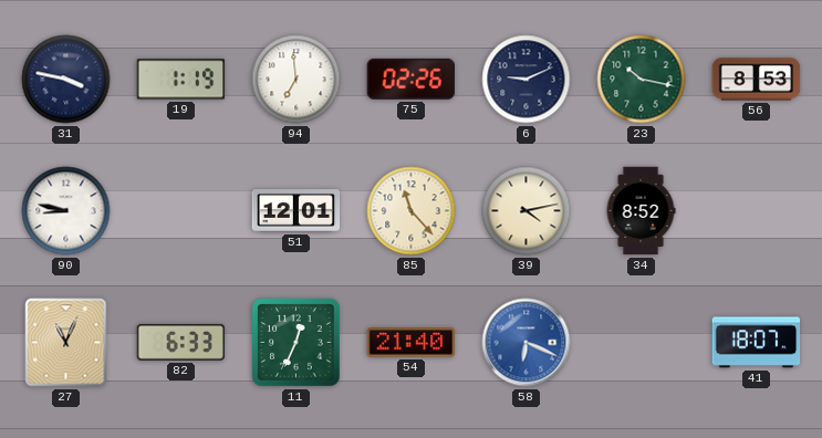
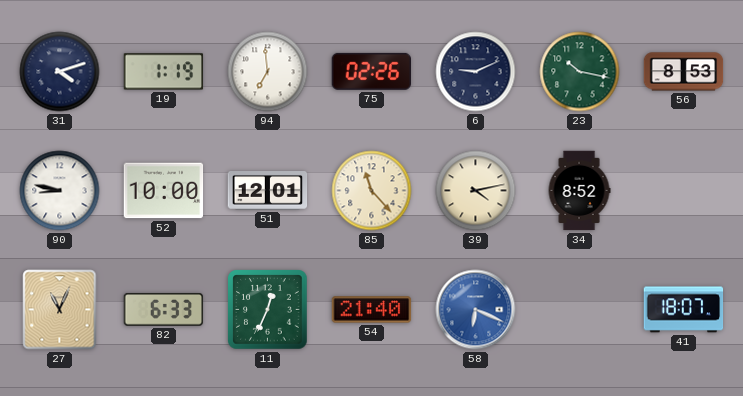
31: 3:47 -> 4:12
52: none -> 10:00
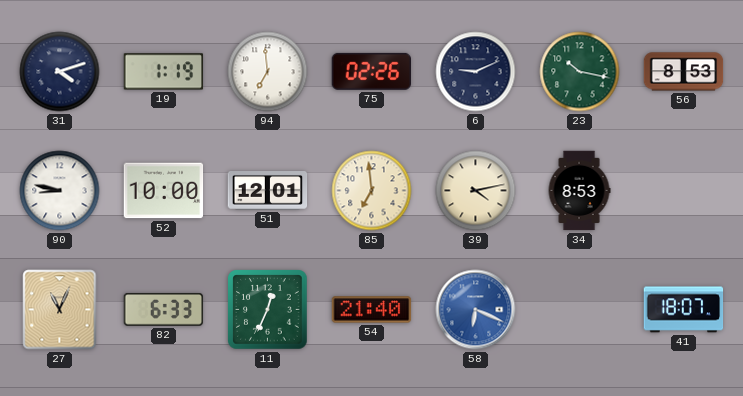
85: 11:23 -> 6:59
34: 8:52 -> 8:53
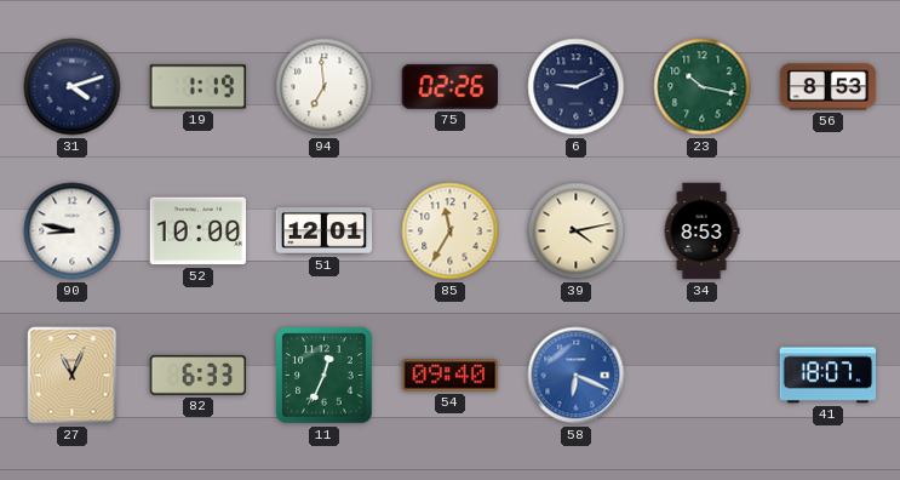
85: 6:59 -> 11:35
54: 21:40 -> 09:40
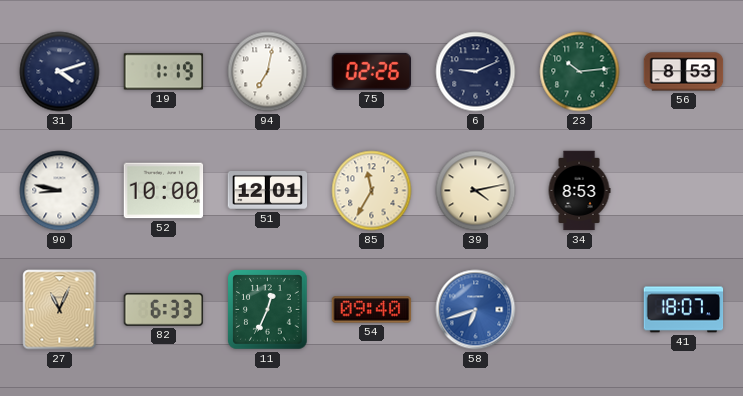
94: 6:59 -> 7:02
23: 10:17 -> 10:14
58: 6:19 -> 6:42
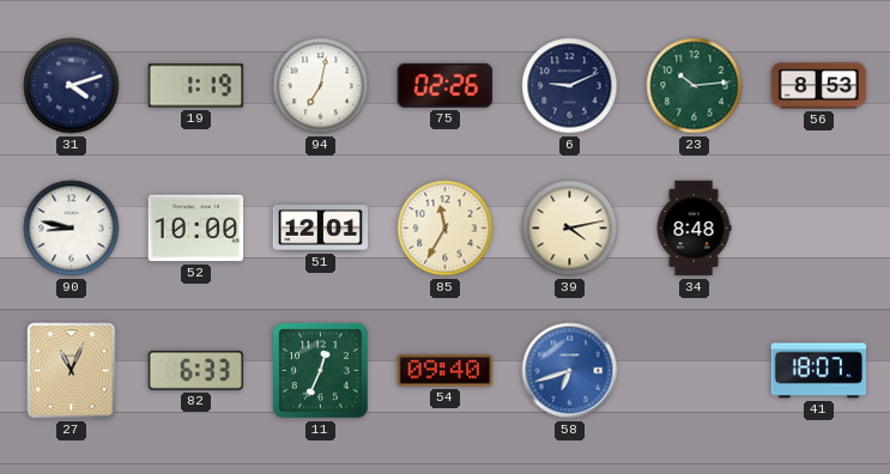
34: 8:53 -> 8:48
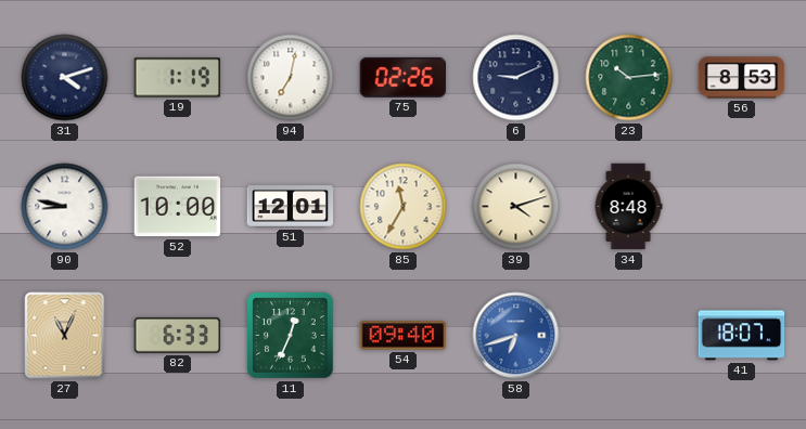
39: 4:13 -> 4:12
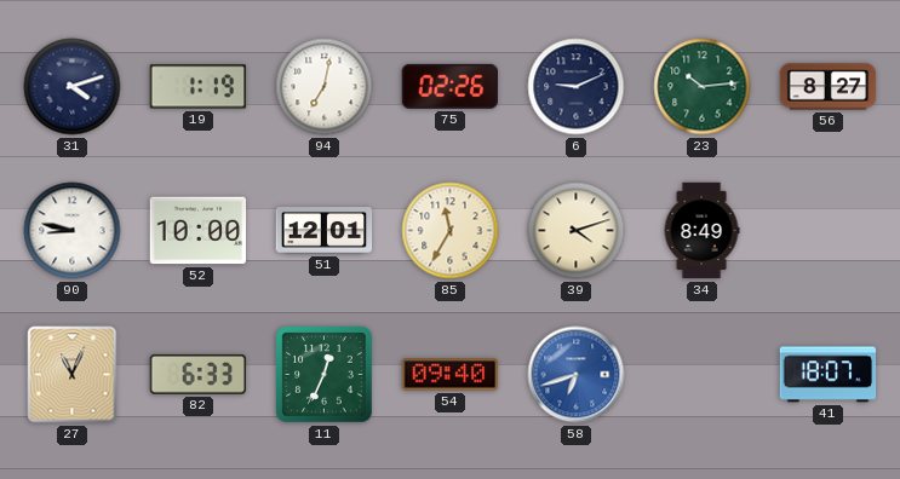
56: 8:53 -> 8:27
34: 8:48 -> 8:49
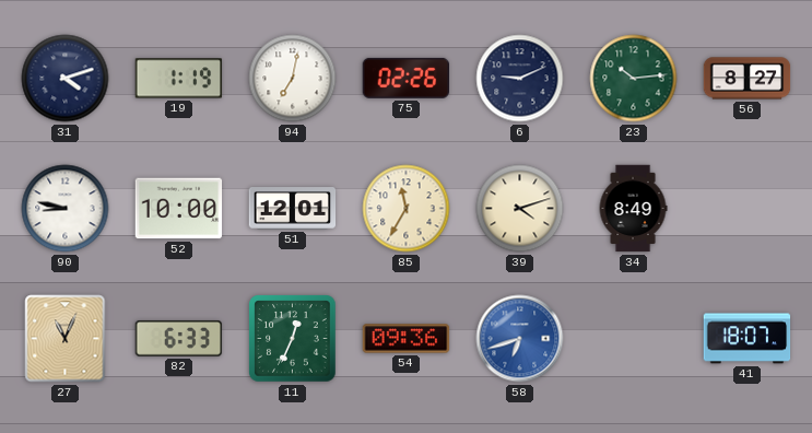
54: 09:40 -> 09:36
